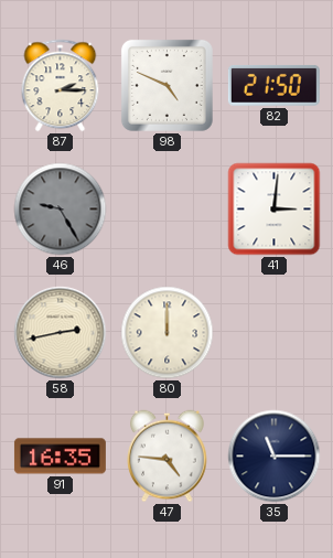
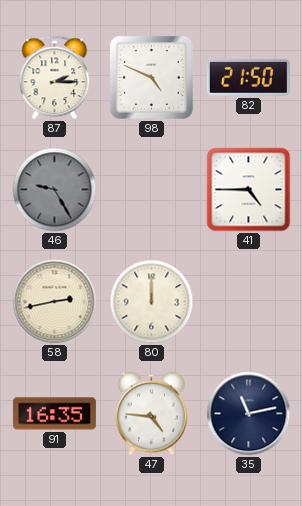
41: 3:01 -> 4:45
35: 11:15 -> 11:13
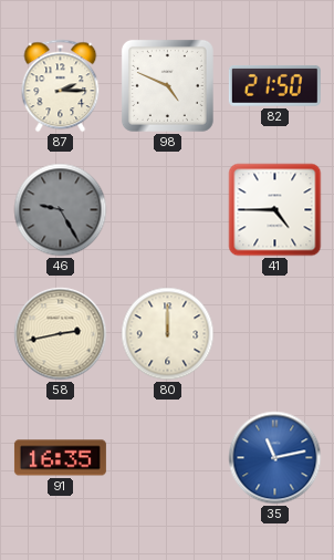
47: 4:46 -> none
35 dial: navy -> blue
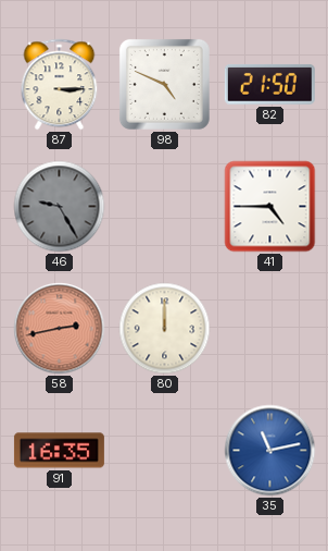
87: 2:15 -> 3:15
58 dial: cream -> salmon
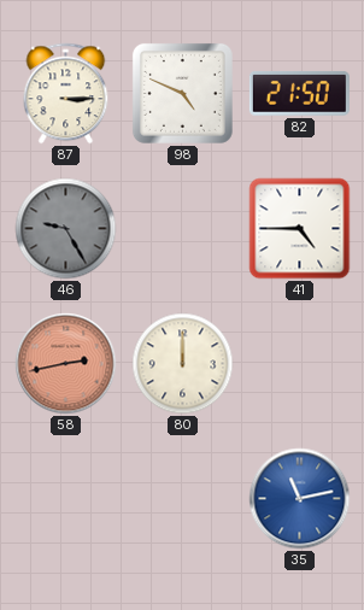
91: 16:35 -> none
